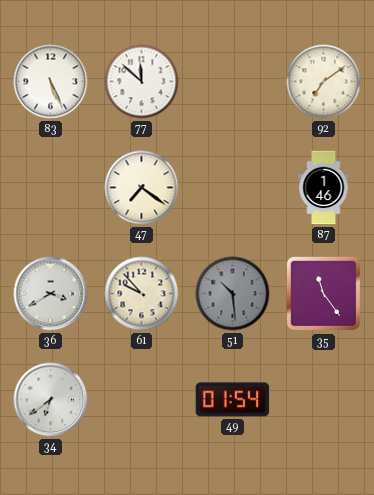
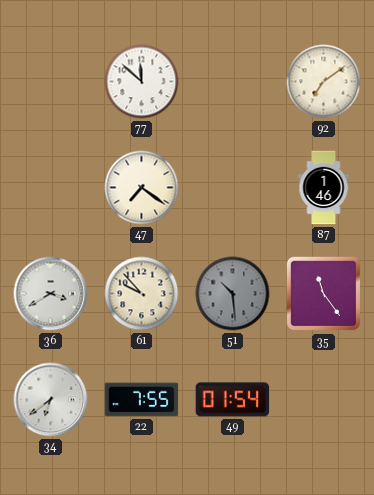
83: 5:26 -> none
22: none -> 7:55
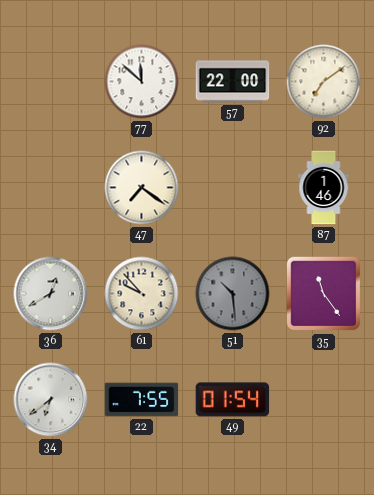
57: none -> 22:00
36: 3:40 -> 12:40
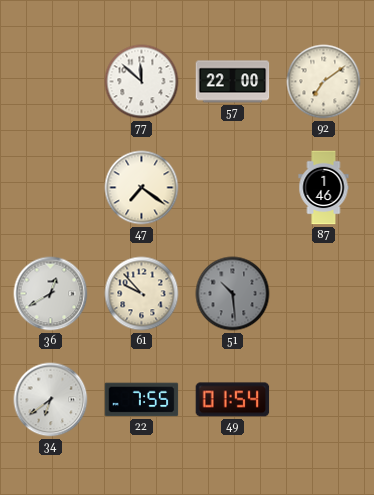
35: 11:24 -> none
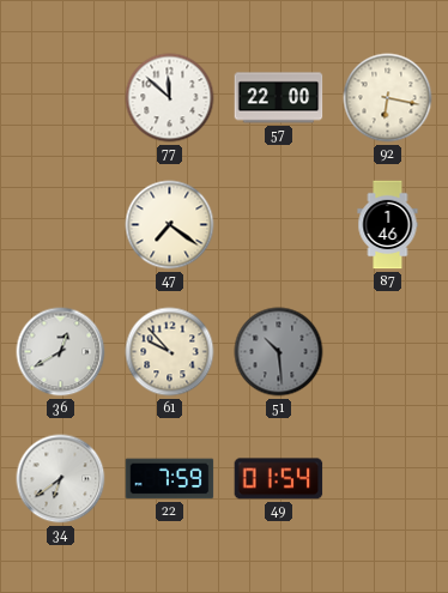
92: 7:09 -> 6:17
22: 7:55 -> 7:59
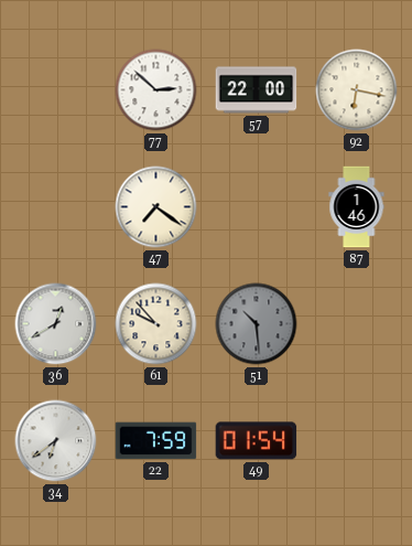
77: 11:52 -> 2:52
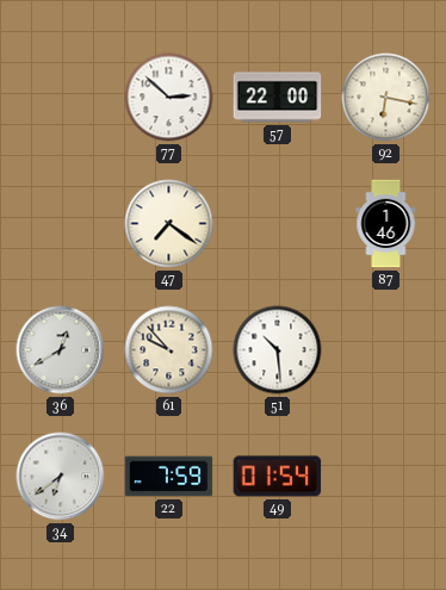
51 dial: grey -> white
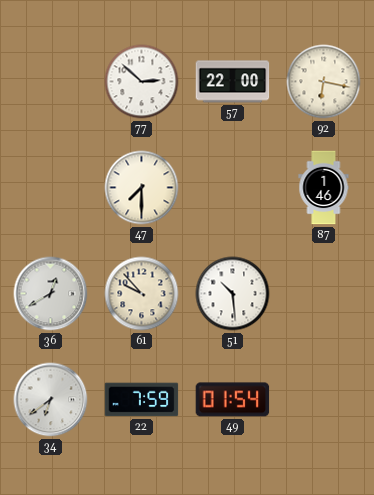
47: 7:21 -> 7:30
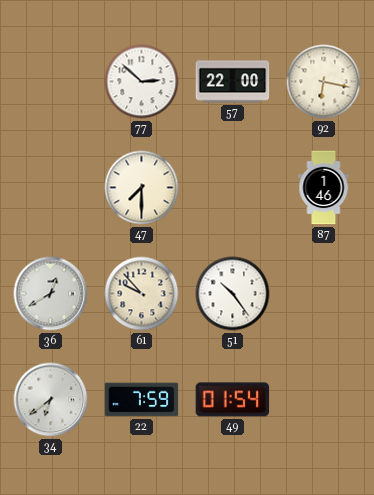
51: 10:29 -> 10:24
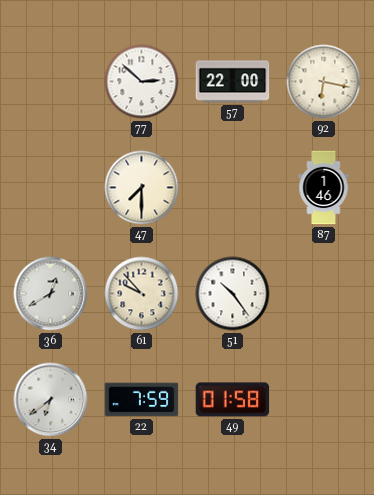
49: 01:54 -> 01:58
